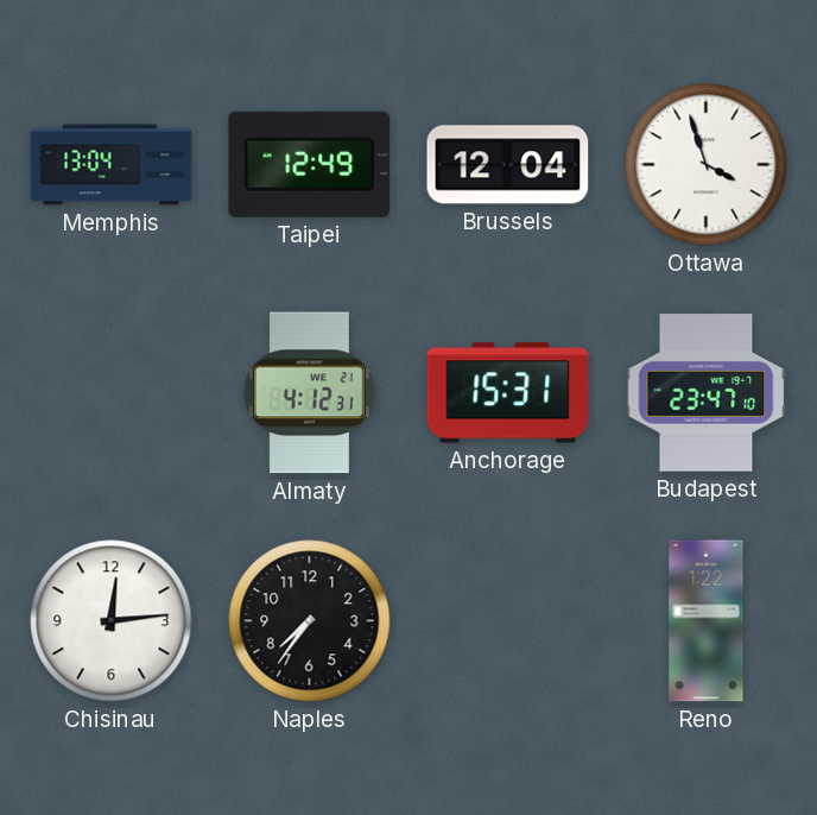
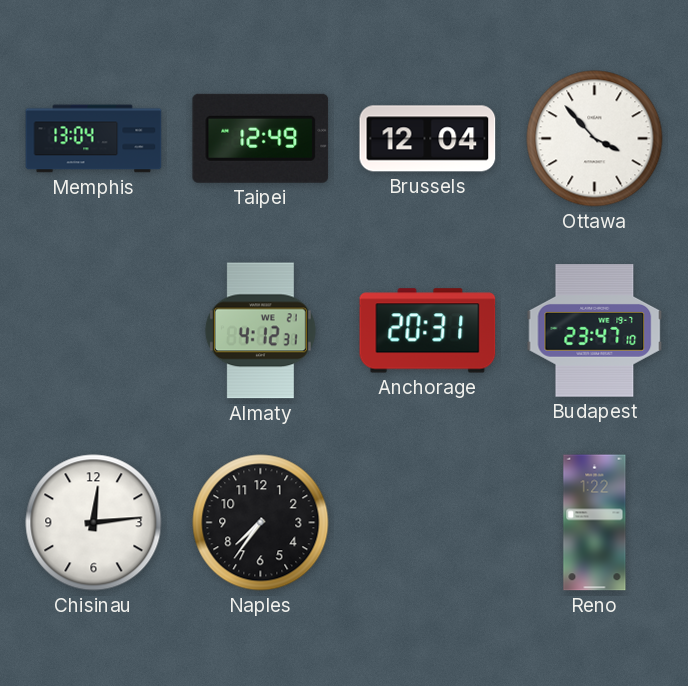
Ottawa: 3:57 -> 3:53
Anchorage: 15:31 -> 20:31
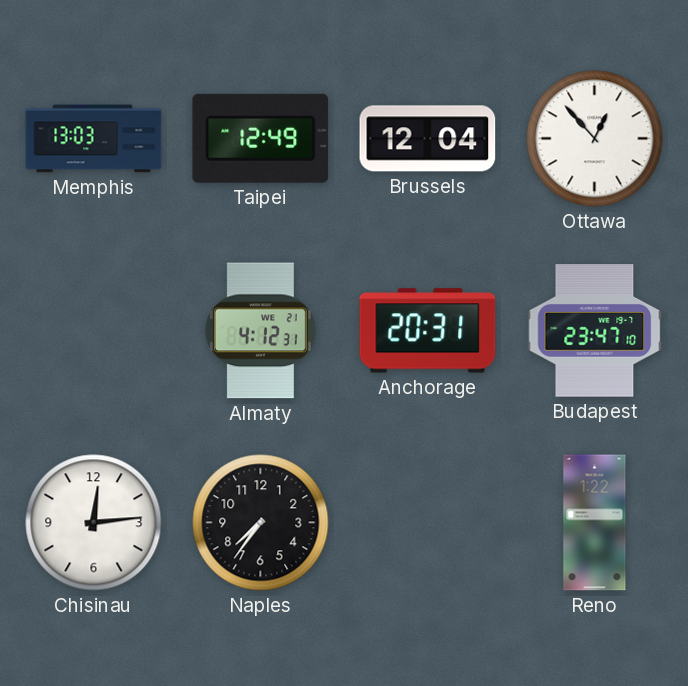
Memphis: 13:04 -> 13:03
Ottawa: 3:53 -> 12:53
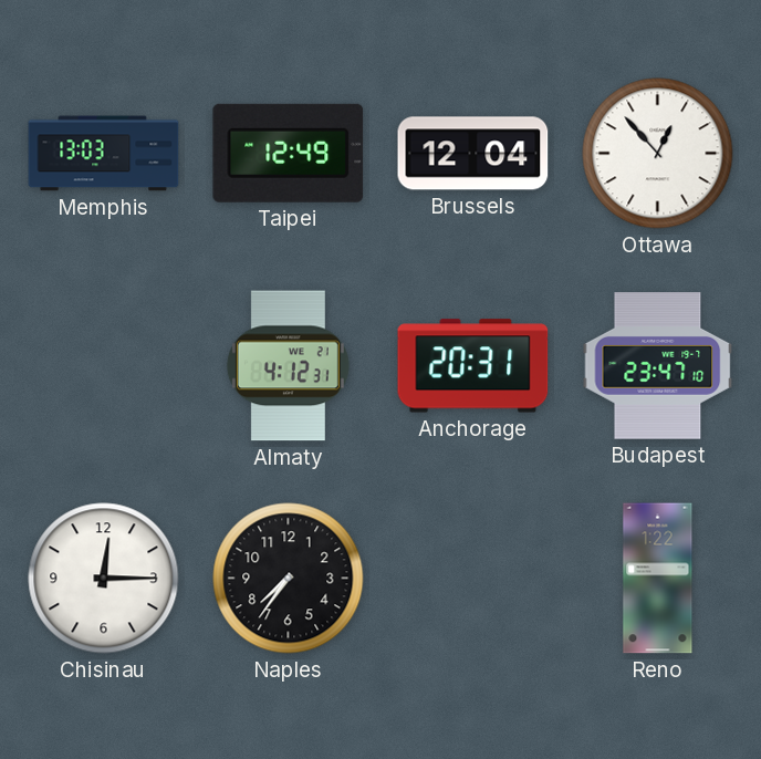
Chisinau: 12:14 -> 12:15
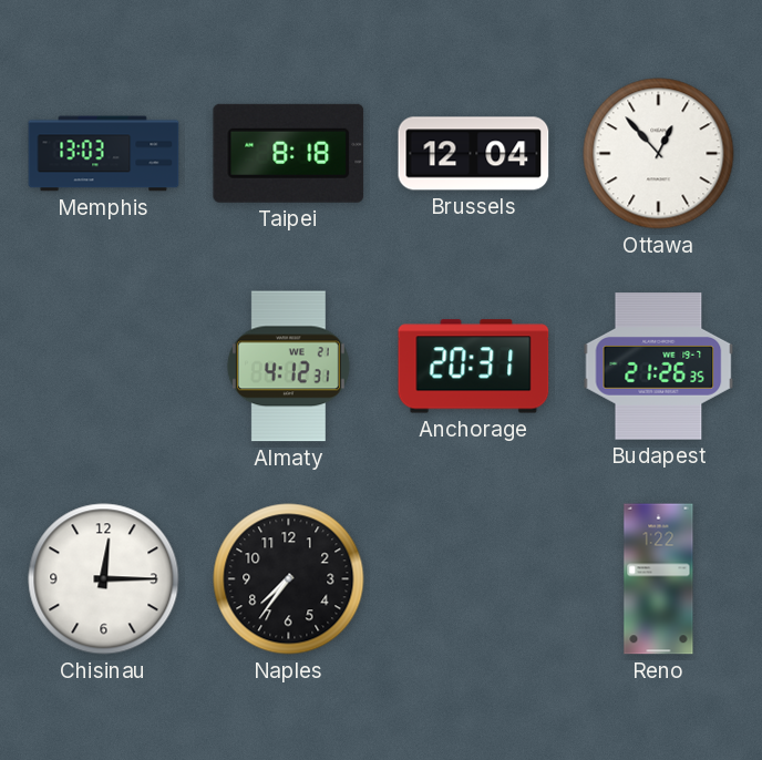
Taipei: 12:49 -> 8:18
Budapest: 23:47 -> 21:26
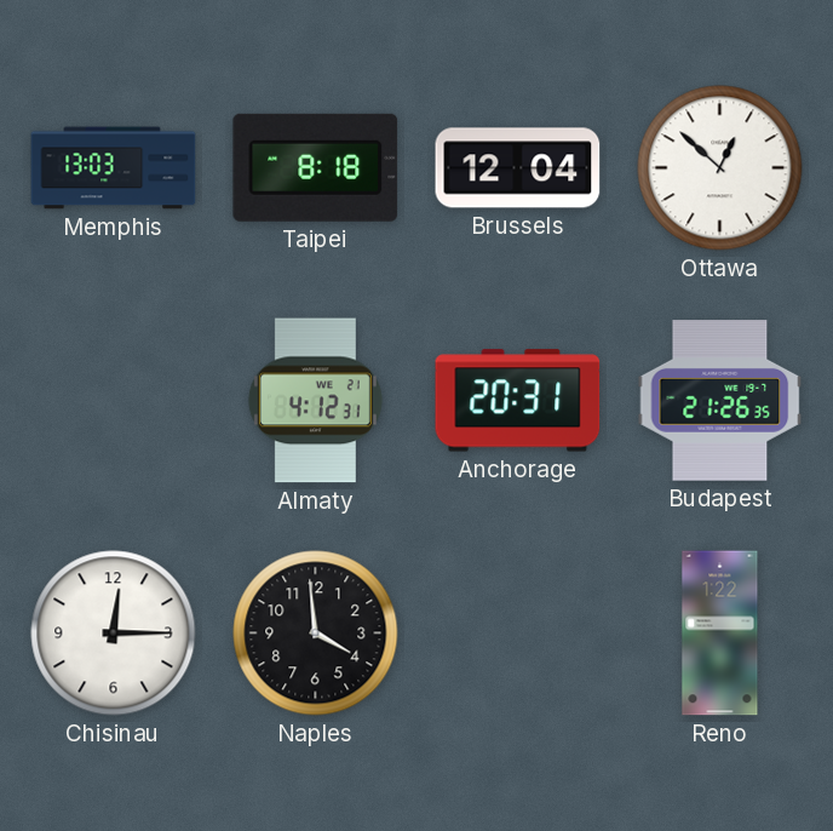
Ottawa: 12:53 -> 12:52
Naples: 7:36 -> 3:59
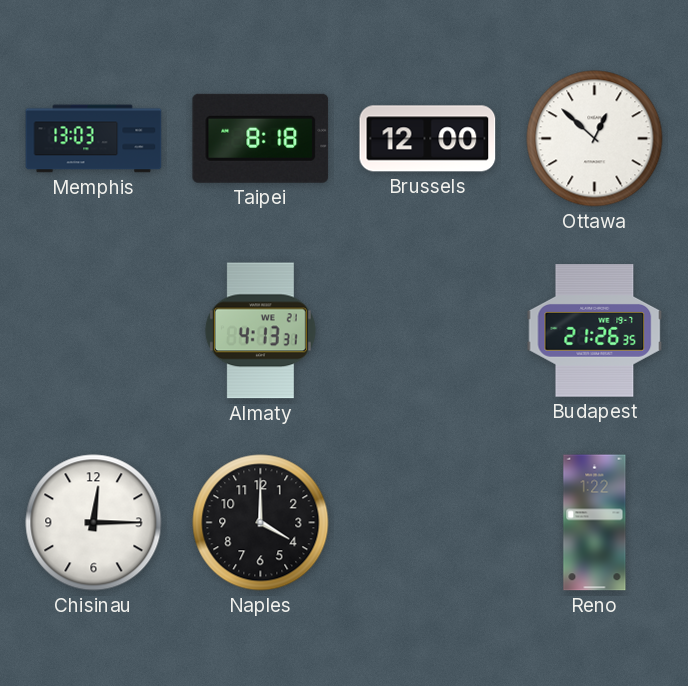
Brussels: 12:04 -> 12:00
Almaty: 4:12 -> 4:13
Anchorage: 20:31 -> none
Naples: 3:59 -> 4:00
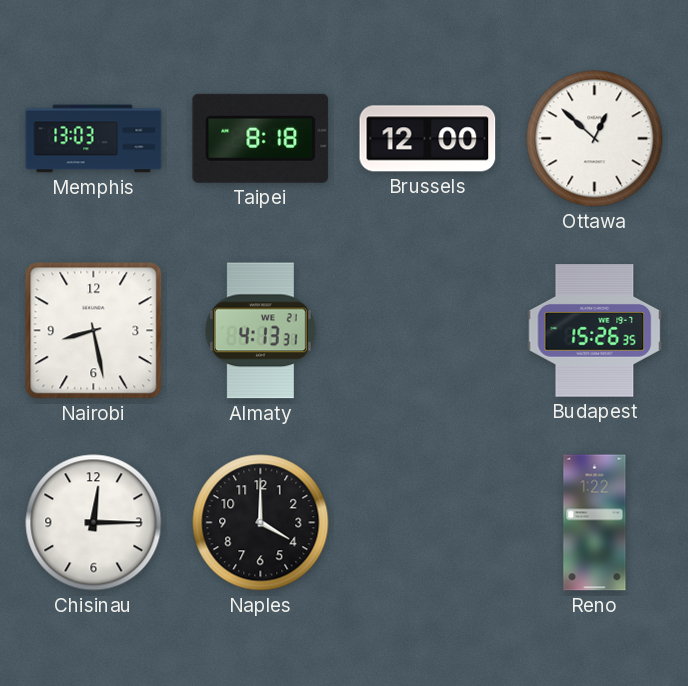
Nairobi: none -> 8:28
Budapest: 21:26 -> 15:26
